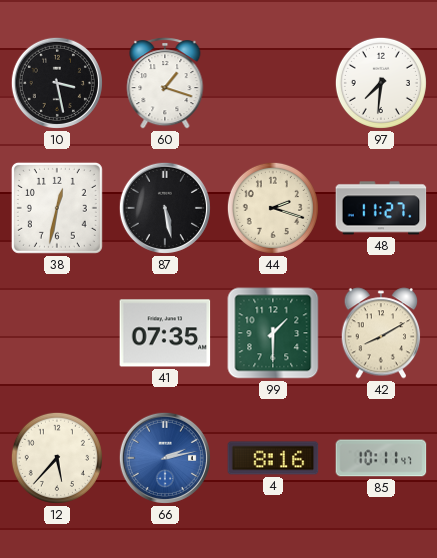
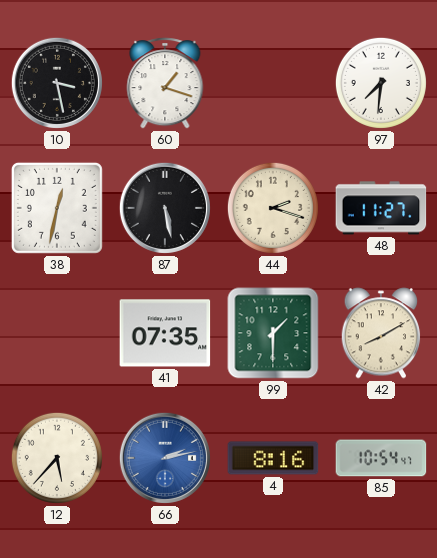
85: 10:11 -> 10:54
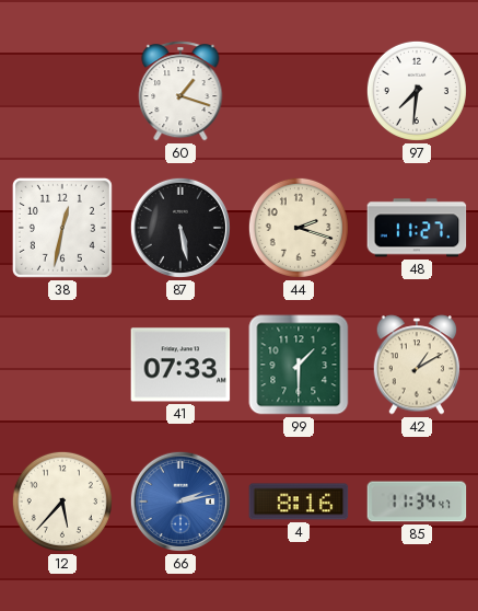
10: 3:28 -> none
41: 07:35 -> 07:33
42: 8:10 -> 1:10
85: 10:54 -> 11:34
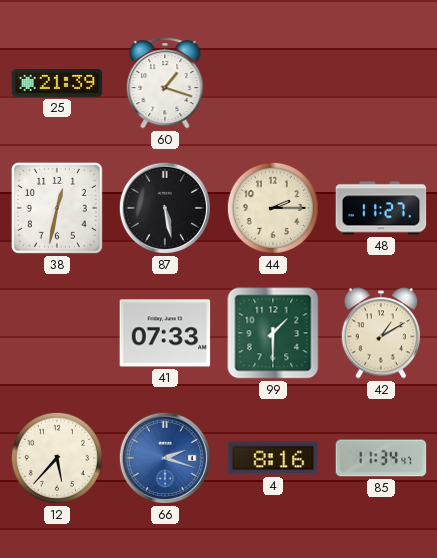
25: none -> 21:39
97: 7:31 -> none
44: 2:18 -> 2:15
66: 2:13 -> 2:18
